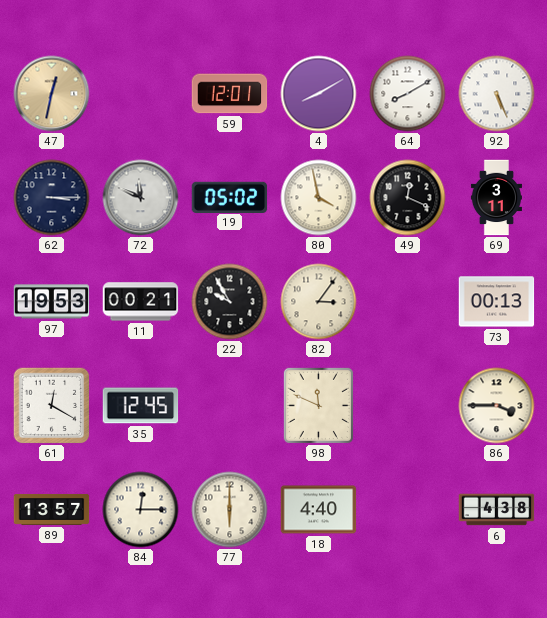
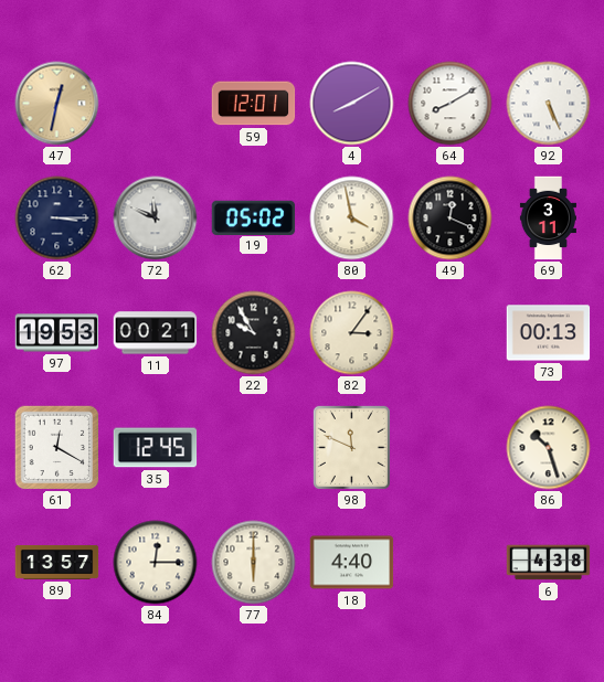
86: 3:45 -> 10:27
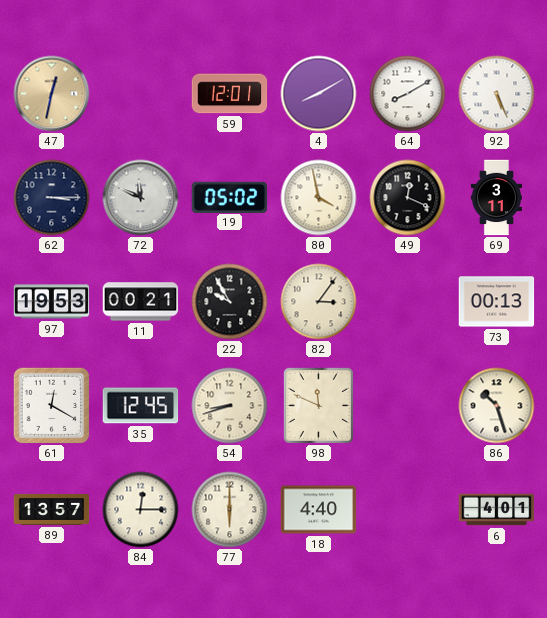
54: none -> 8:42
6: 4:38 -> 4:01
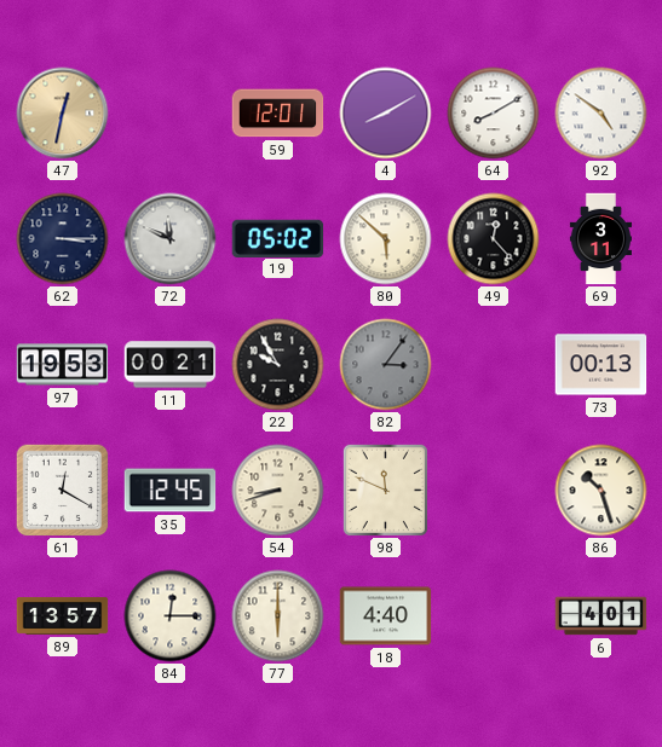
92: 5:26 -> 4:51
80: 3:58 -> 5:52
49: 12:19 -> 12:23
82 dial: cream -> grey
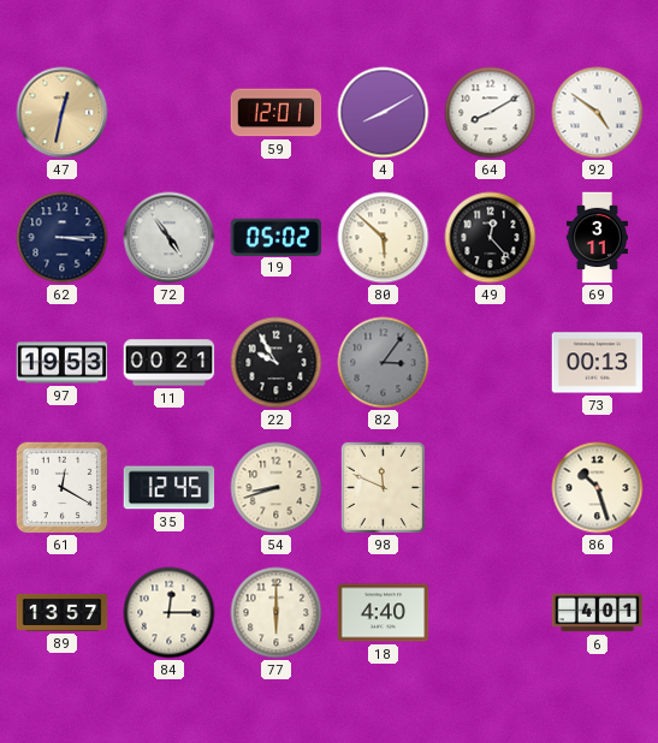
72: 11:49 -> 4:54
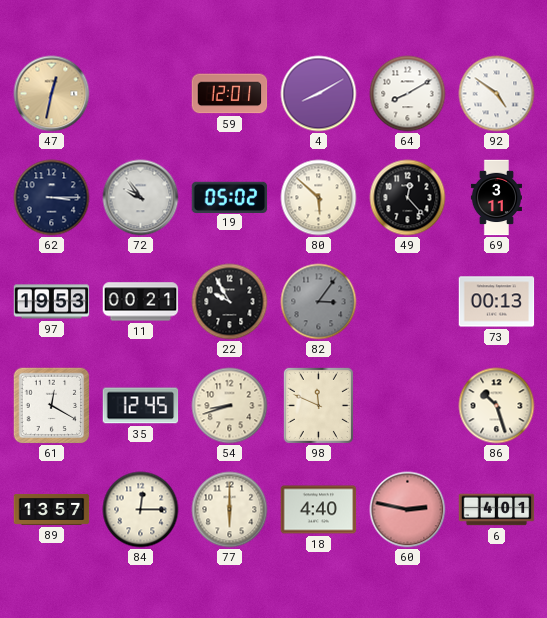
72: 4:54 -> 9:54
60: none -> 2:47
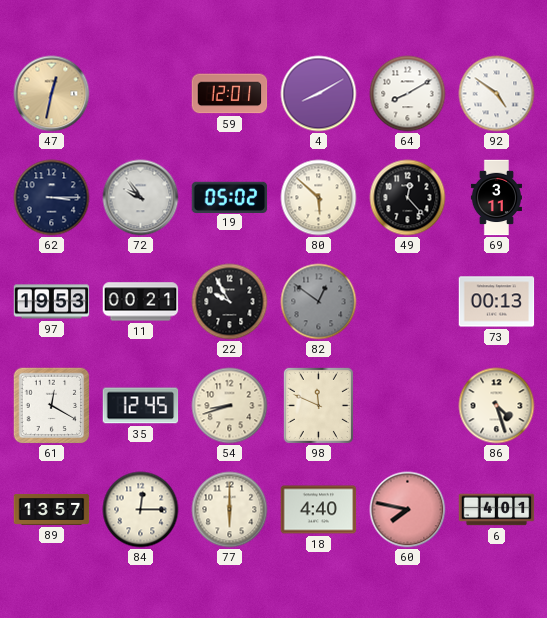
82: 3:06 -> 12:51
86: 10:27 -> 4:27
60: 2:47 -> 7:47
